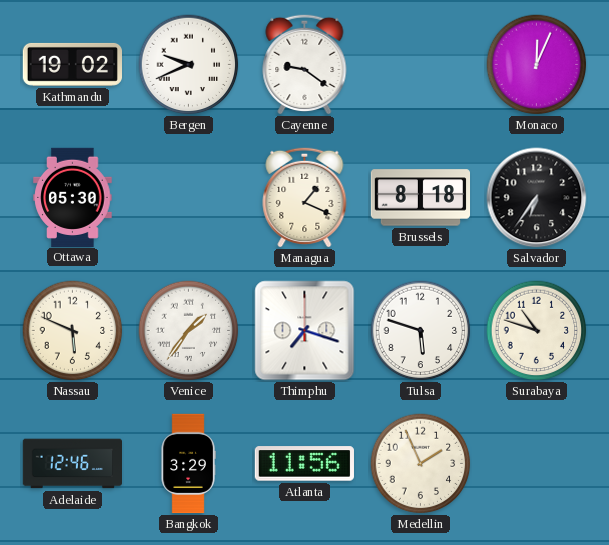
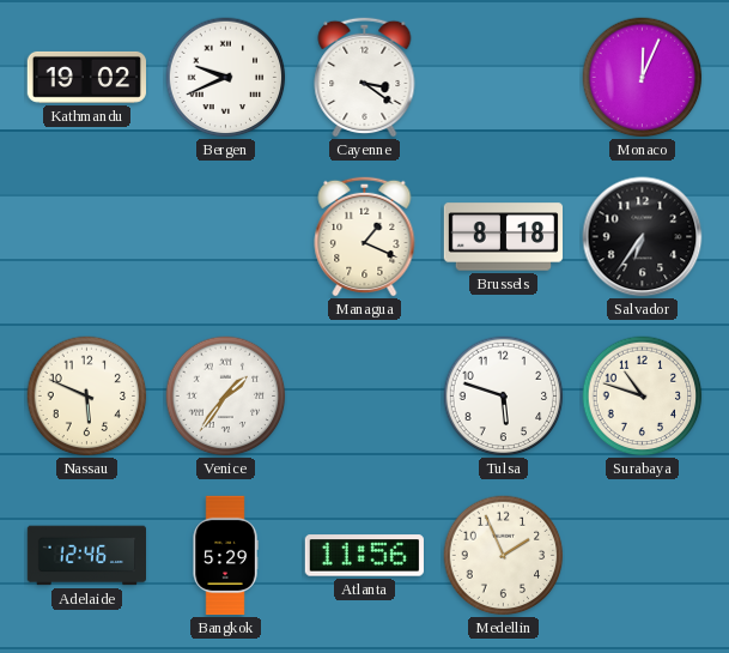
Cayenne: 9:21 -> 3:21
Ottawa: 05:30 -> none
Thimphu: 7:18 -> none
Bangkok: 3:29 -> 5:29
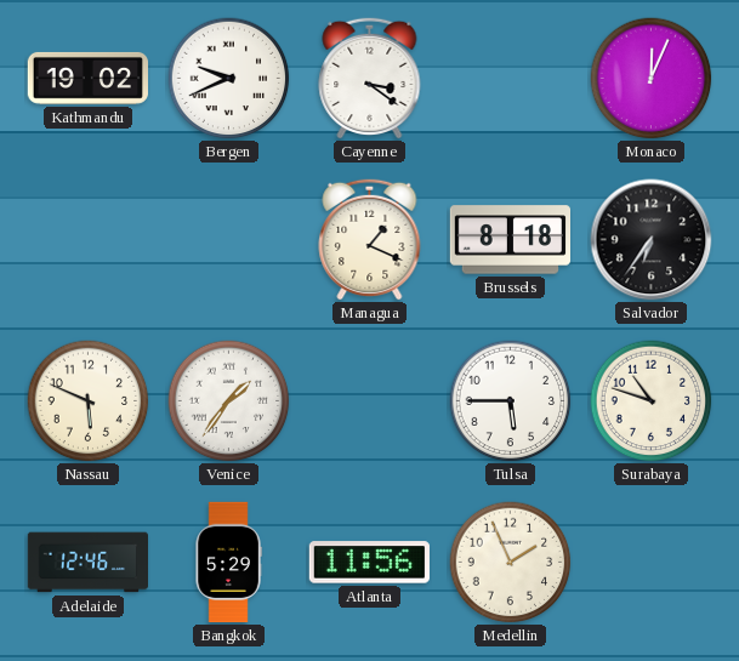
Tulsa: 5:48 -> 5:45
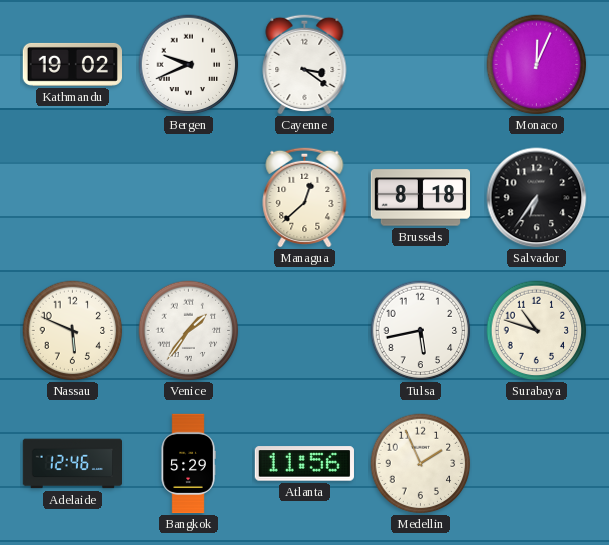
Managua: 1:19 -> 12:38
Tulsa: 5:45 -> 5:43
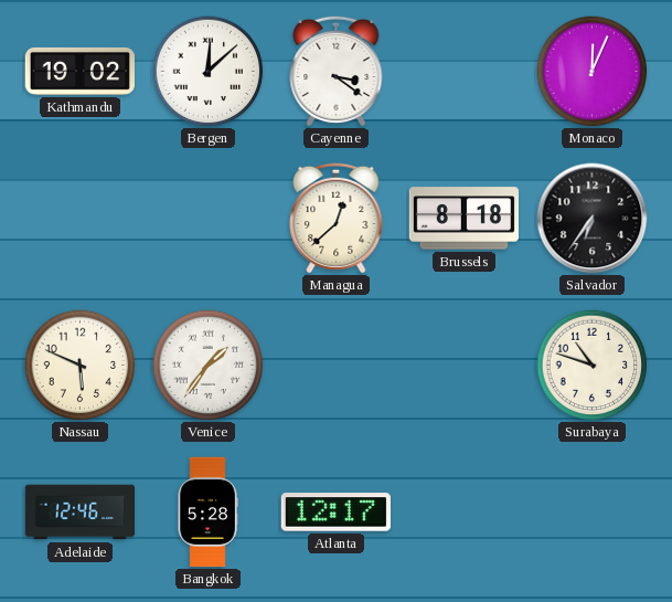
Bergen: 9:41 -> 12:08
Tulsa: 5:43 -> none
Bangkok: 5:29 -> 5:28
Atlanta: 11:56 -> 12:17
Medellin: 1:56 -> none
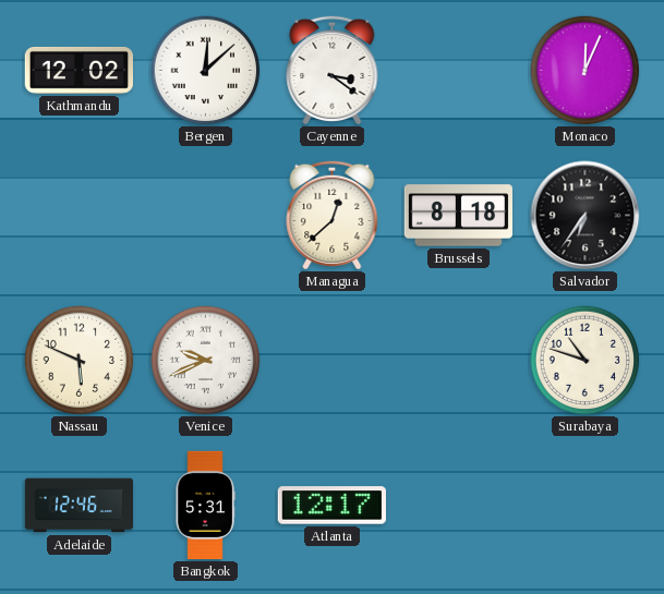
Kathmandu: 19:02 -> 12:02
Venice: 1:36 -> 9:41
Bangkok: 5:28 -> 5:31
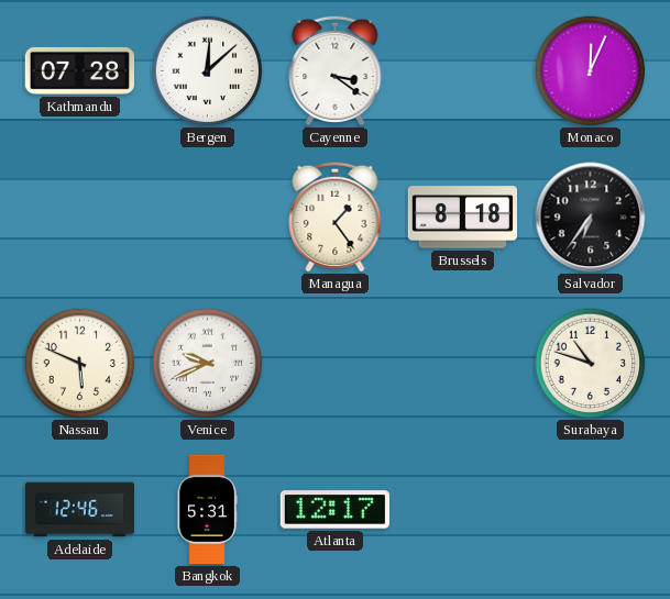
Kathmandu: 12:02 -> 07:28
Managua: 12:38 -> 1:24
